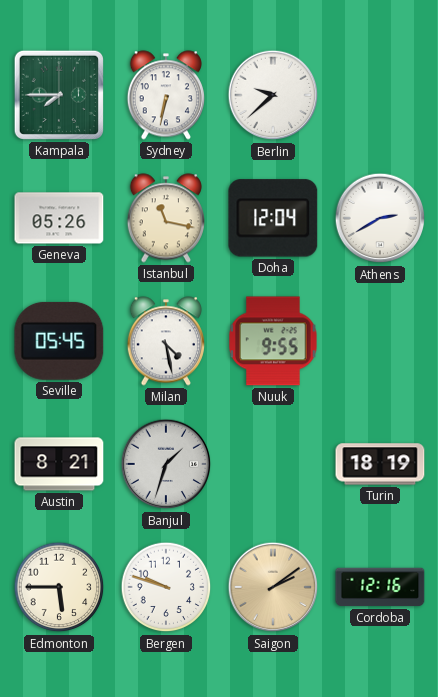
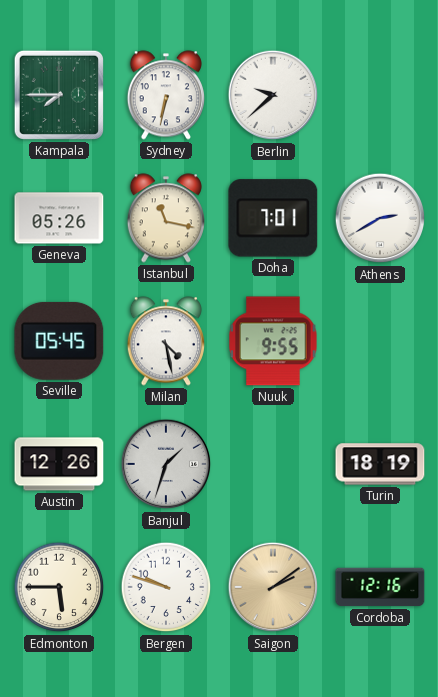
Doha: 12:04 -> 7:01
Austin: 8:21 -> 12:26
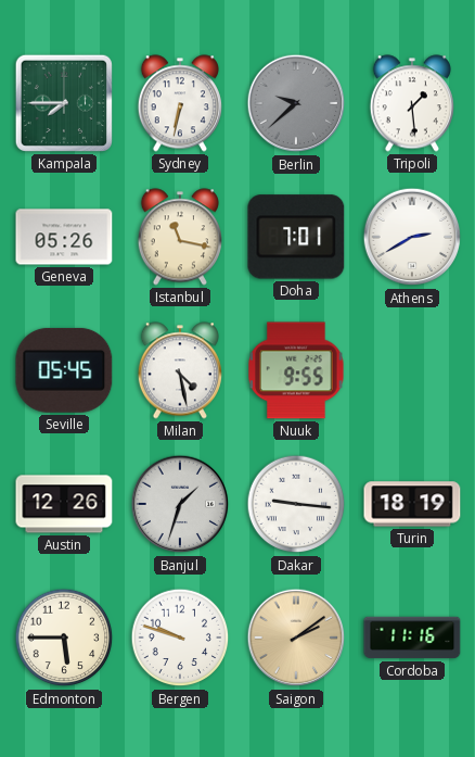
Berlin dial: white -> grey
Tripoli: none -> 1:29
Dakar: none -> 9:16
Cordoba: 12:16 -> 11:16
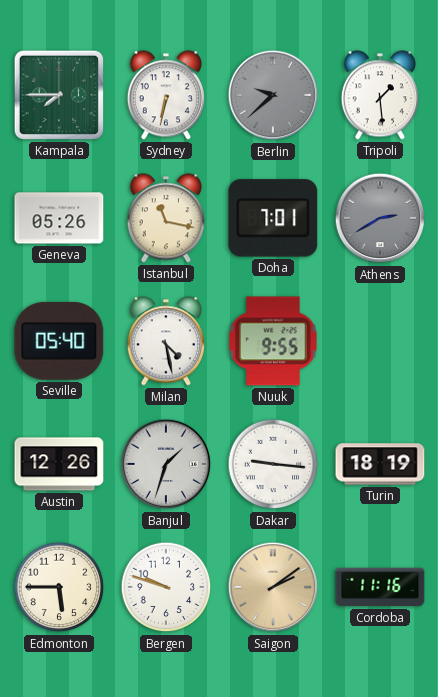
Athens dial: white -> grey
Seville: 05:45 -> 05:40
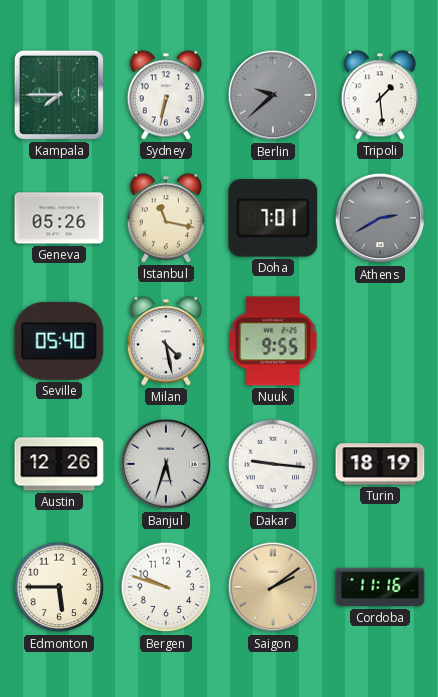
Banjul: 1:33 -> 5:33
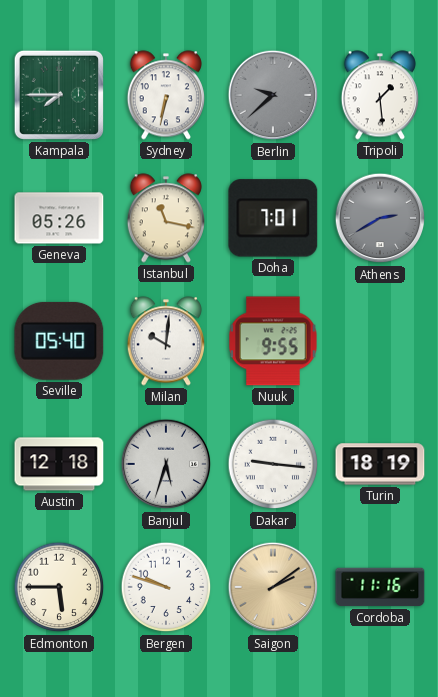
Milan: 4:28 -> 10:01
Austin: 12:26 -> 12:18
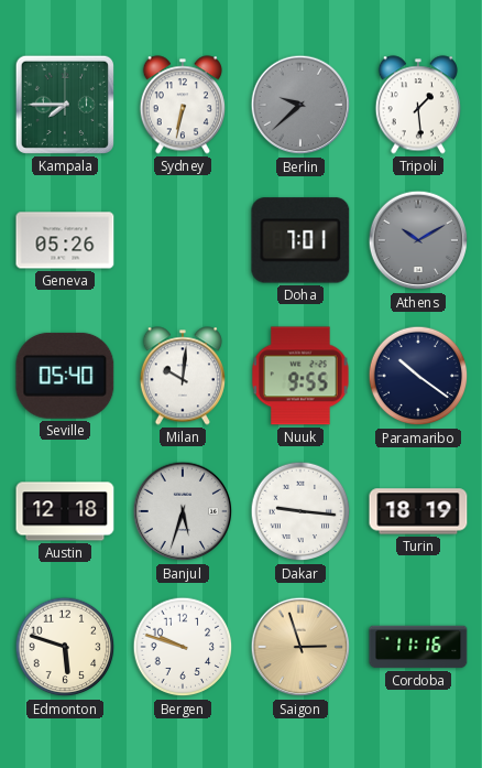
Istanbul: 11:17 -> none
Athens: 2:40 -> 10:10
Paramaribo: none -> 10:21
Edmonton: 5:45 -> 5:48
Saigon: 2:09 -> 2:57
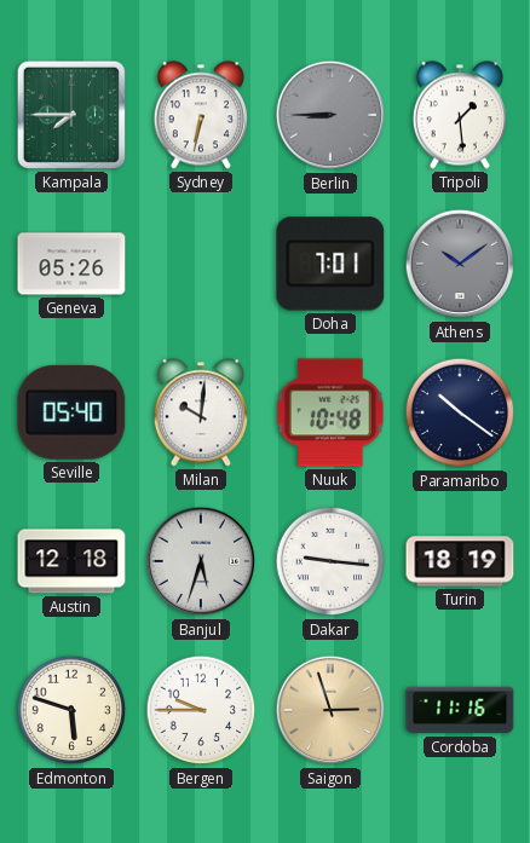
Berlin: 9:38 -> 8:45
Athens: 10:10 -> 10:09
Nuuk: 9:55 -> 10:48
Bergen: 9:48 -> 9:45
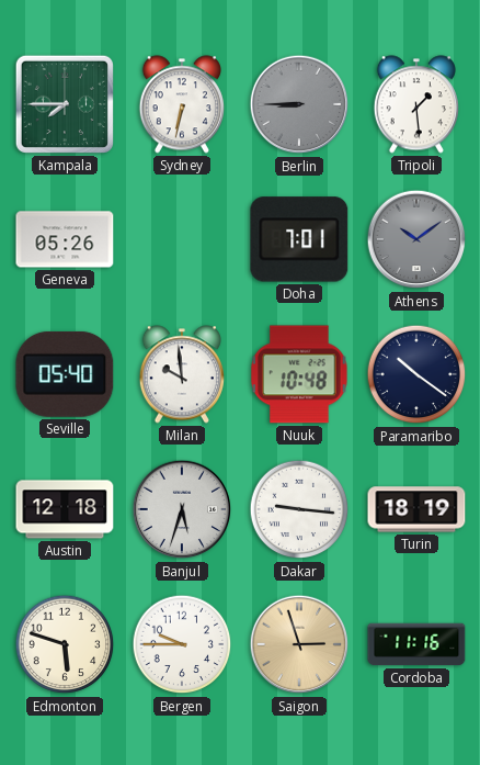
Milan: 10:01 -> 9:59
